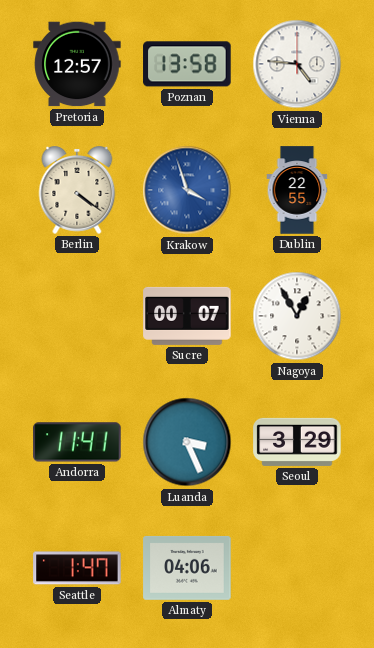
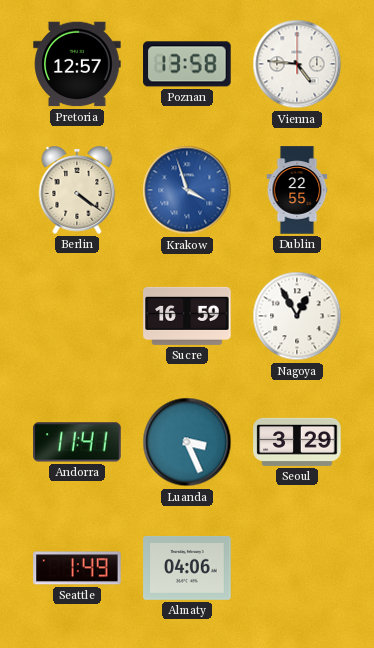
Sucre: 00:07 -> 16:59
Seattle: 1:47 -> 1:49
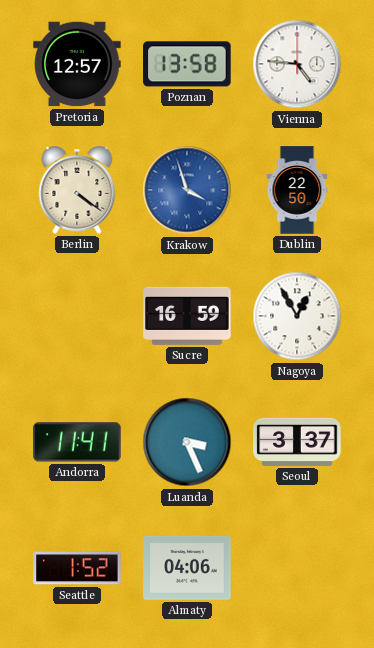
Dublin: 22:55 -> 22:50
Seoul: 3:29 -> 3:37
Seattle: 1:49 -> 1:52
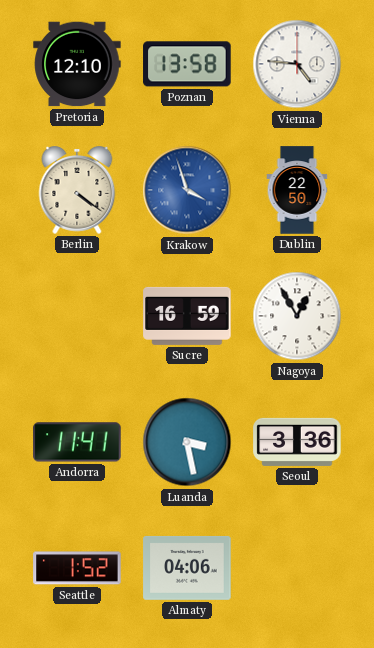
Pretoria: 12:57 -> 12:10
Luanda: 3:26 -> 3:28
Seoul: 3:37 -> 3:36
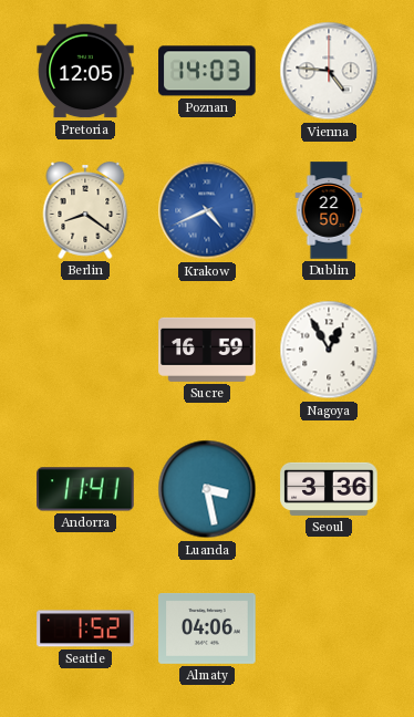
Pretoria: 12:10 -> 12:05
Poznan: 13:58 -> 14:03
Berlin: 4:21 -> 8:21
Krakow: 3:57 -> 4:41
